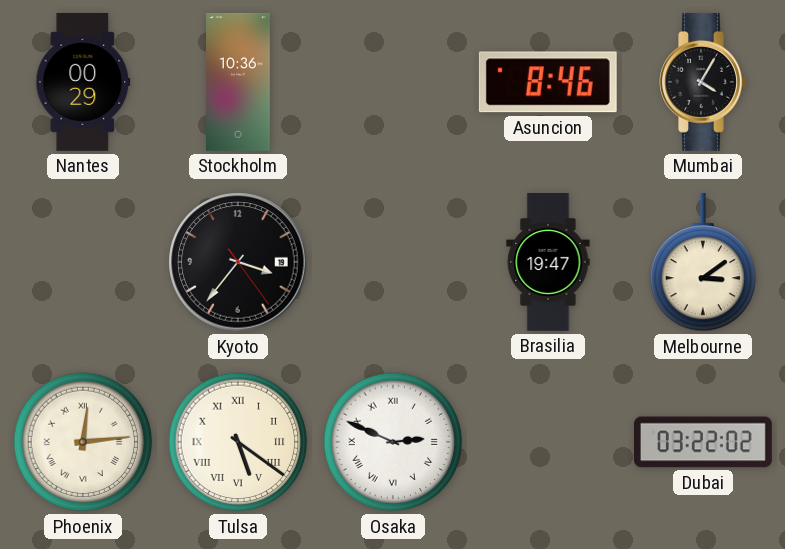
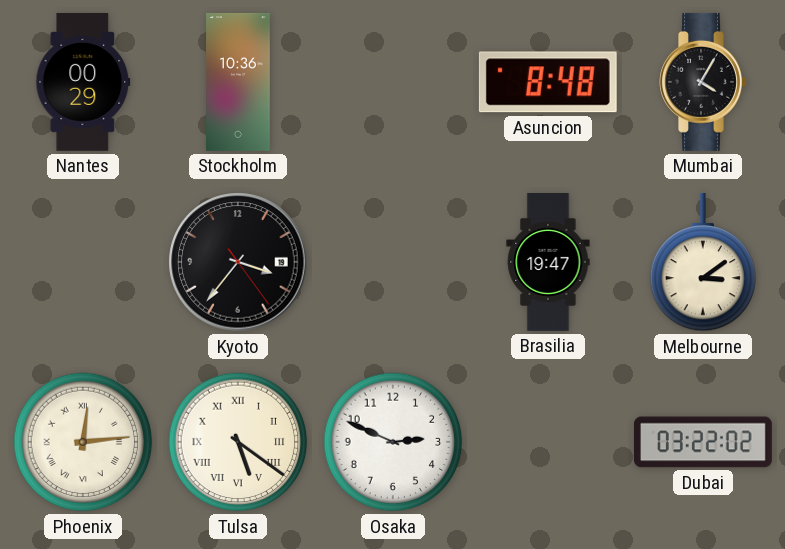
Asuncion: 8:46 -> 8:48
Osaka numerals: Roman -> Arabic
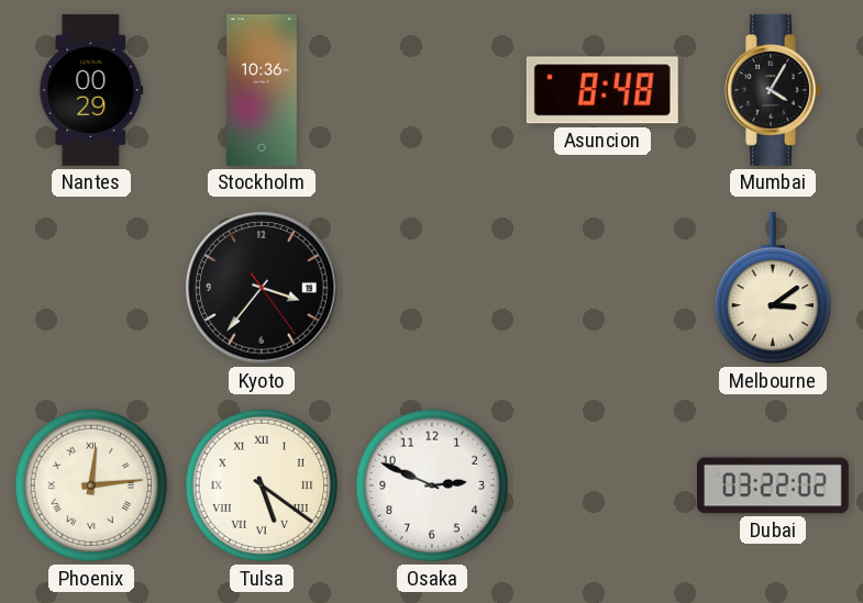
Brasilia: 19:47 -> none
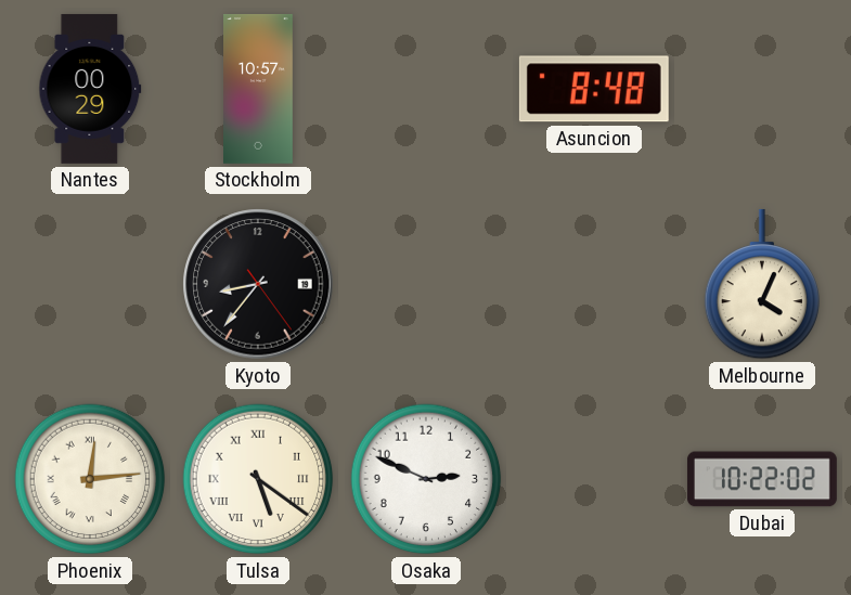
Stockholm: 10:36 -> 10:57
Mumbai: 4:05 -> none
Kyoto: 3:36 -> 8:36
Melbourne: 3:09 -> 4:04
Dubai: 03:22 -> 10:22
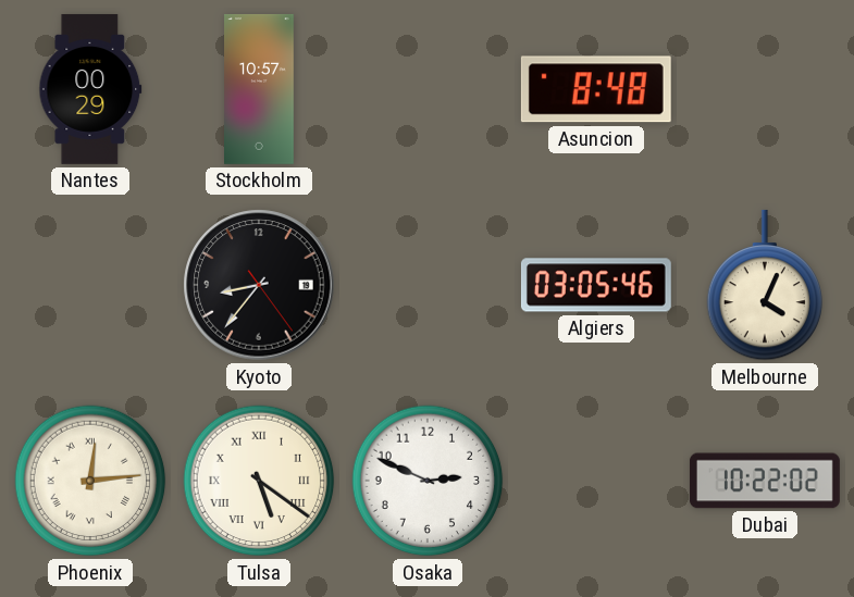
Algiers: none -> 03:05
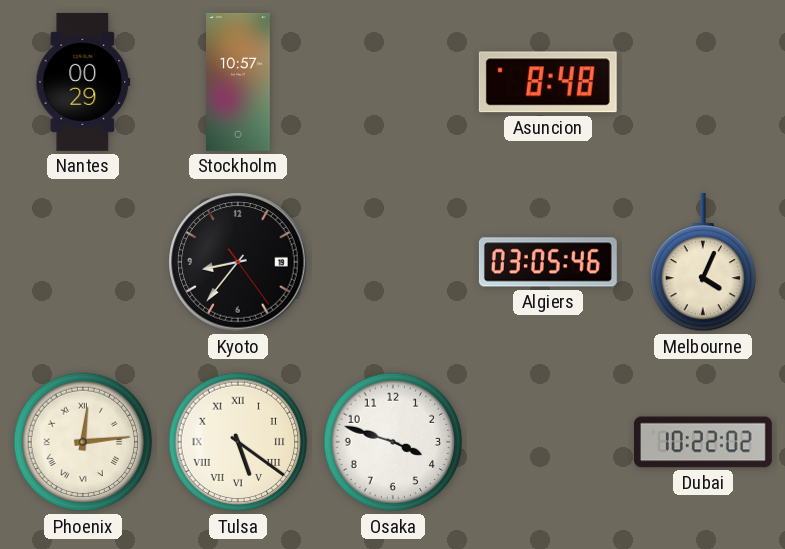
Osaka: 2:49 -> 3:48
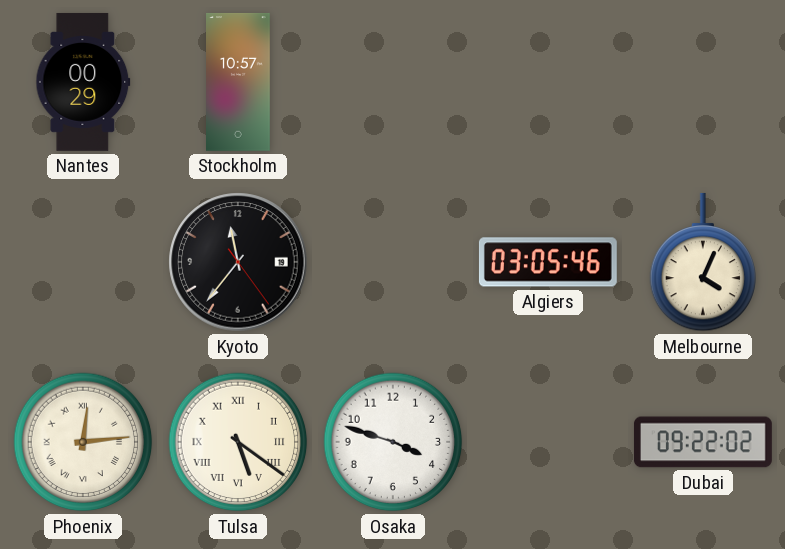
Asuncion: 8:48 -> none
Kyoto: 8:36 -> 11:36
Dubai: 10:22 -> 09:22
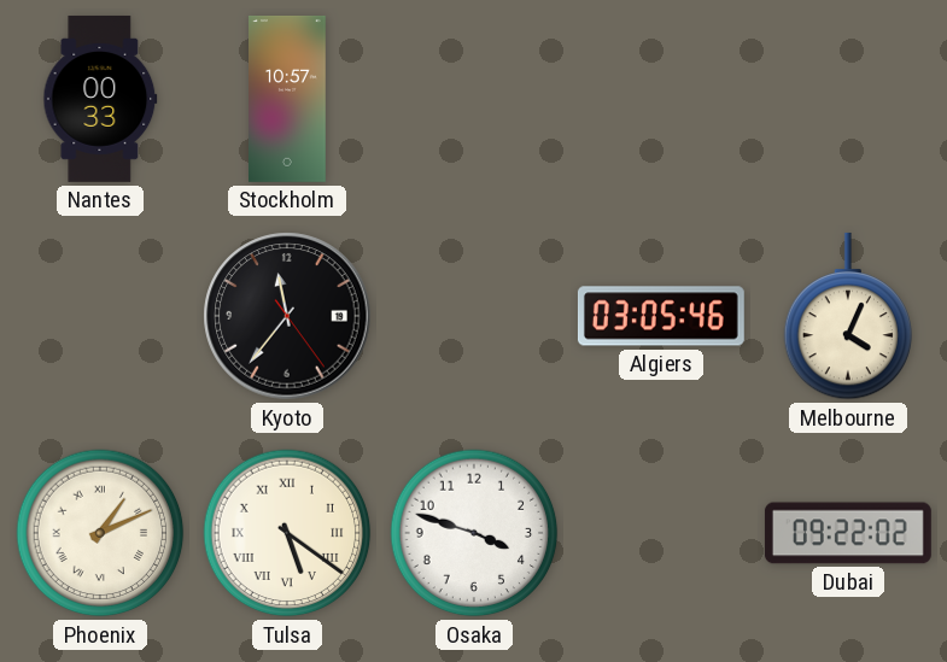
Nantes: 00:29 -> 00:33
Phoenix: 12:14 -> 1:11
